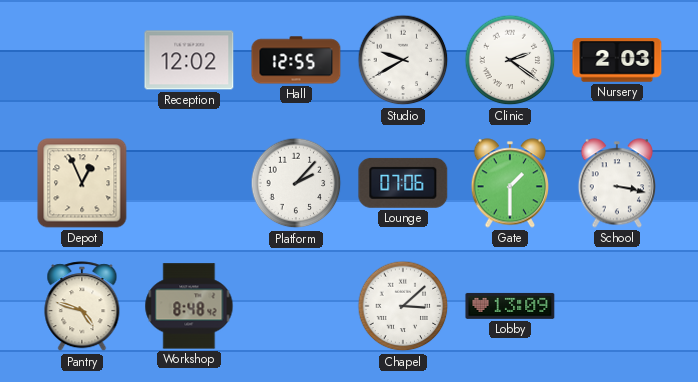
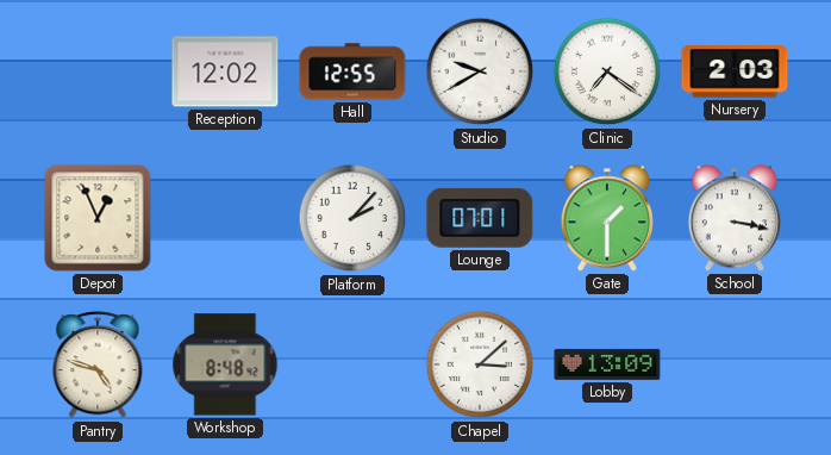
Clinic: 2:21 -> 7:21
Lounge: 07:06 -> 07:01
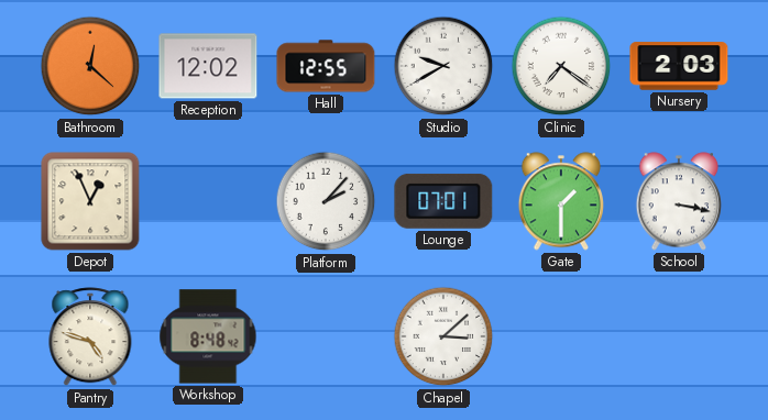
Bathroom: none -> 12:22
Lobby: 13:09 -> none
